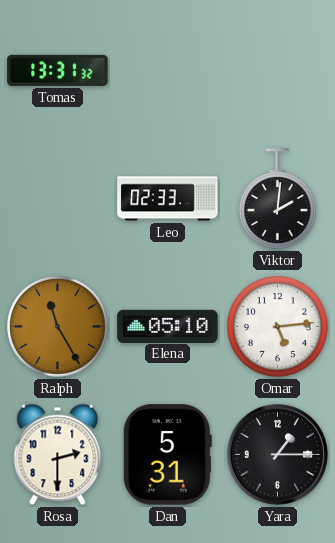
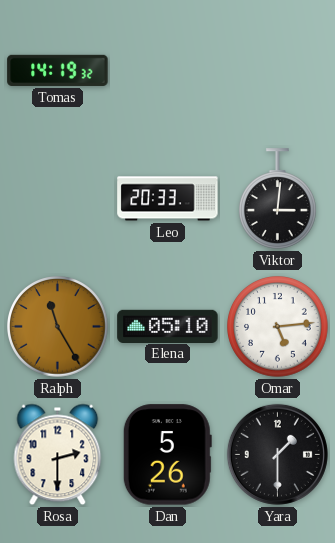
Tomas: 13:31 -> 14:19
Leo: 02:33 -> 20:33
Viktor: 2:01 -> 3:01
Dan: 5:31 -> 5:26
Yara: 1:15 -> 1:30
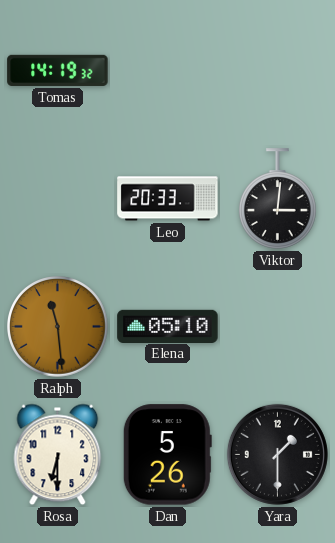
Ralph: 11:25 -> 11:29
Omar: 5:14 -> none
Rosa: 2:30 -> 6:30
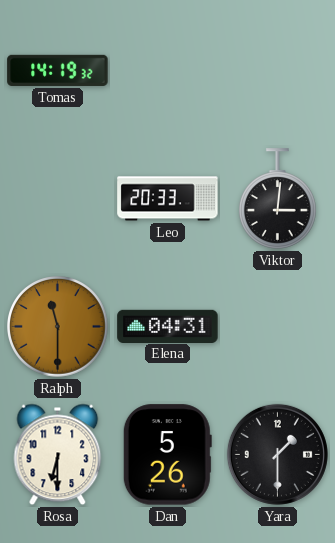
Ralph: 11:29 -> 11:30
Elena: 05:10 -> 04:31
